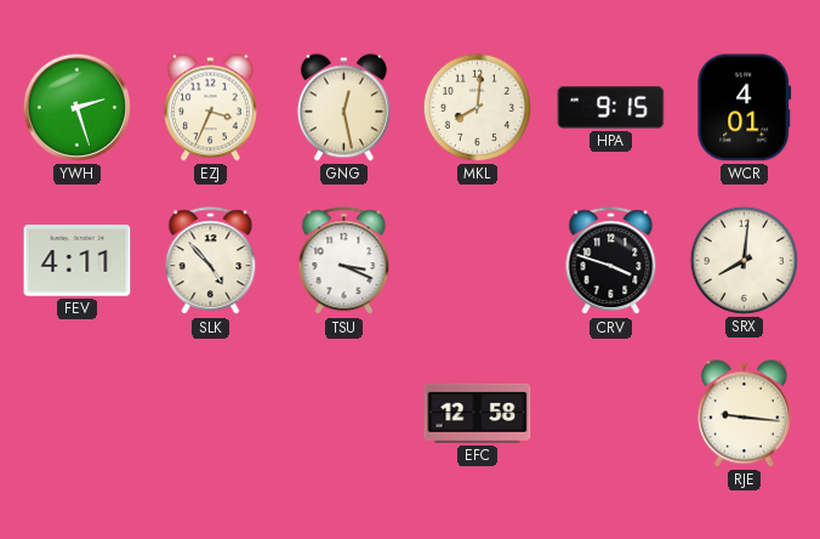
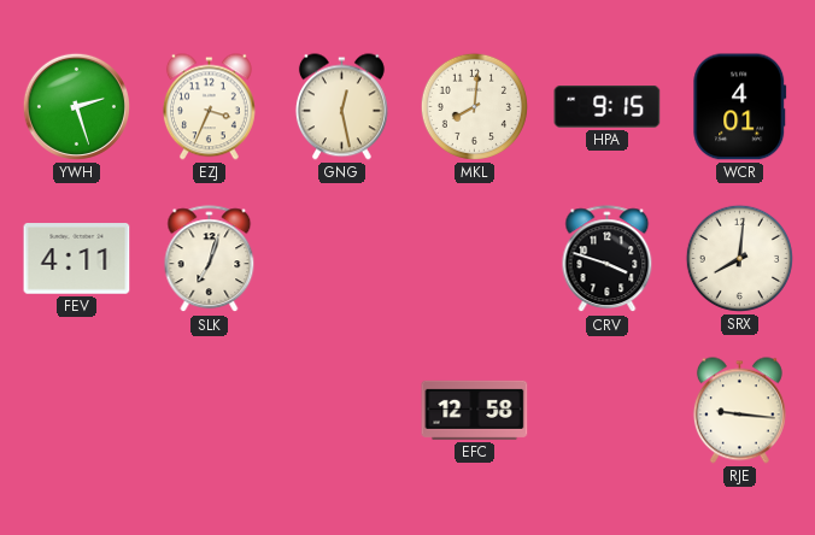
SLK: 4:53 -> 7:03
TSU: 3:19 -> none
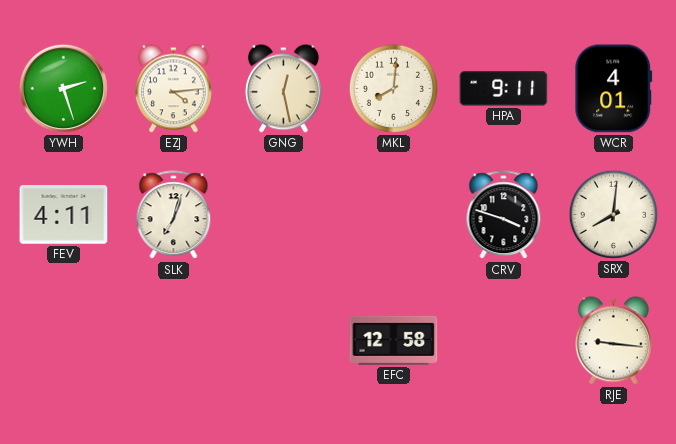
EZJ: 3:34 -> 4:14
HPA: 9:15 -> 9:11
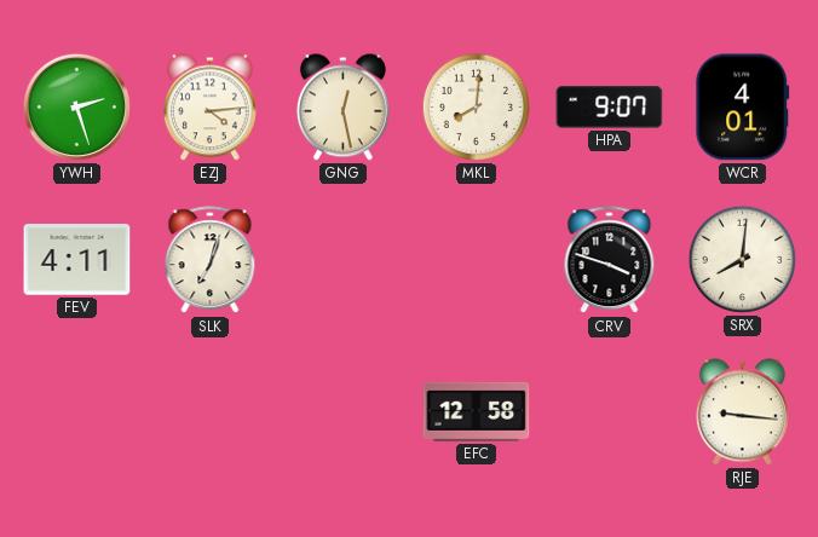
HPA: 9:11 -> 9:07
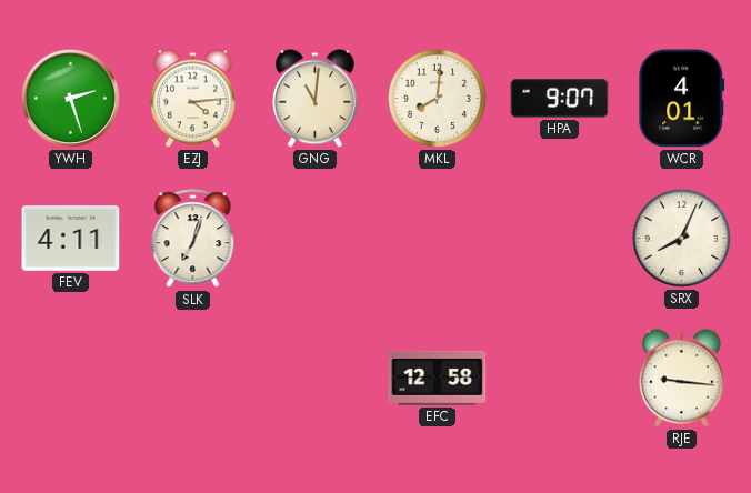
GNG: 12:28 -> 11:01
CRV: 3:48 -> none
SRX: 8:01 -> 8:04
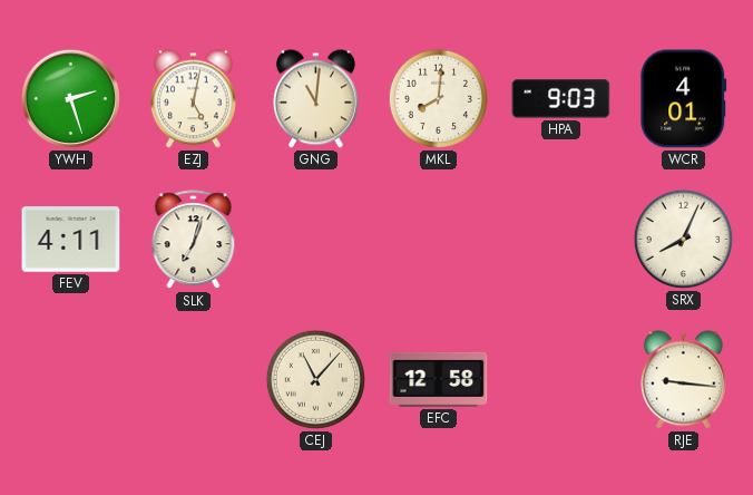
EZJ: 4:14 -> 5:02
HPA: 9:07 -> 9:03
CEJ: none -> 11:07
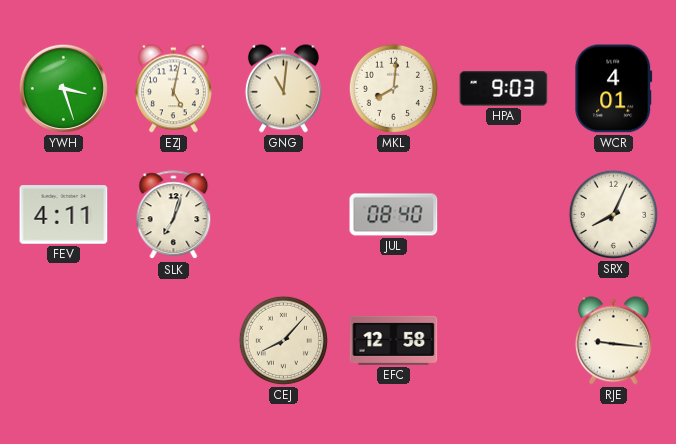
YWH: 2:27 -> 3:27
JUL: none -> 08:40
CEJ: 11:07 -> 8:07
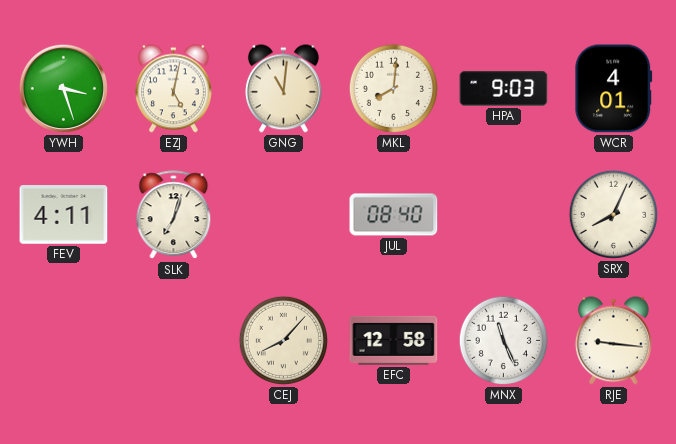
MNX: none -> 11:26
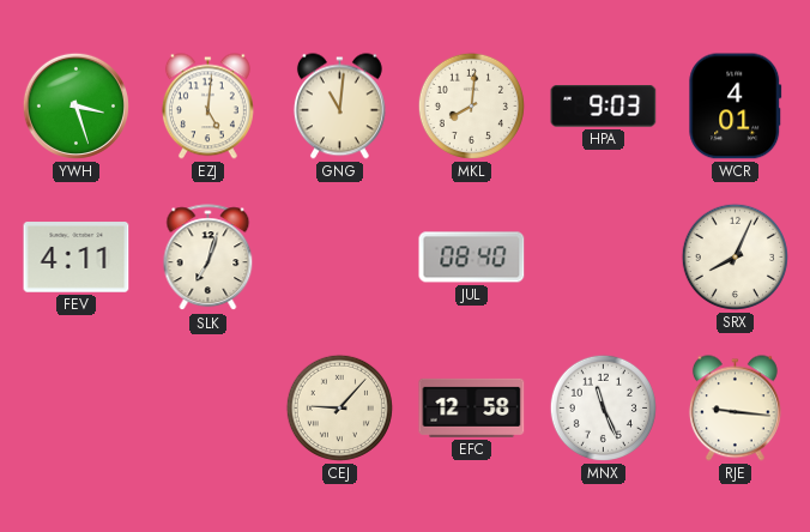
EZJ: 5:02 -> 5:01
CEJ: 8:07 -> 9:07
